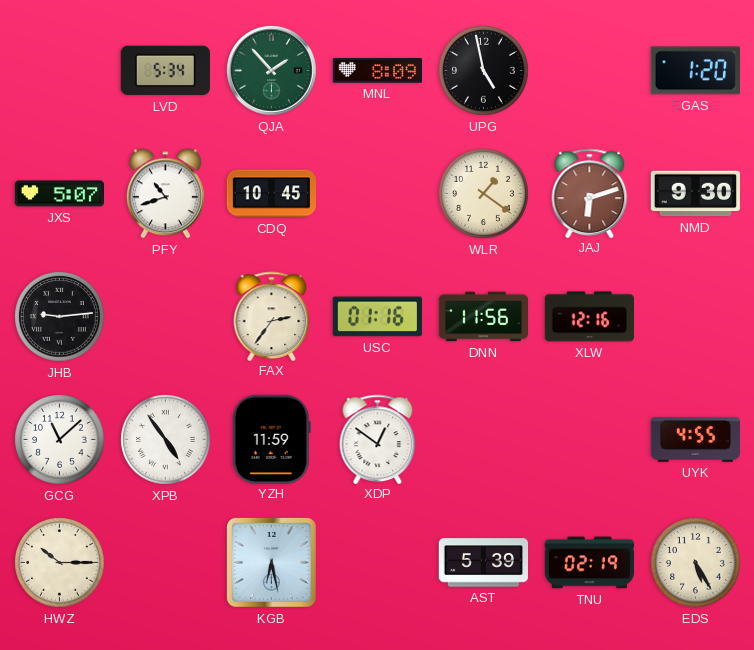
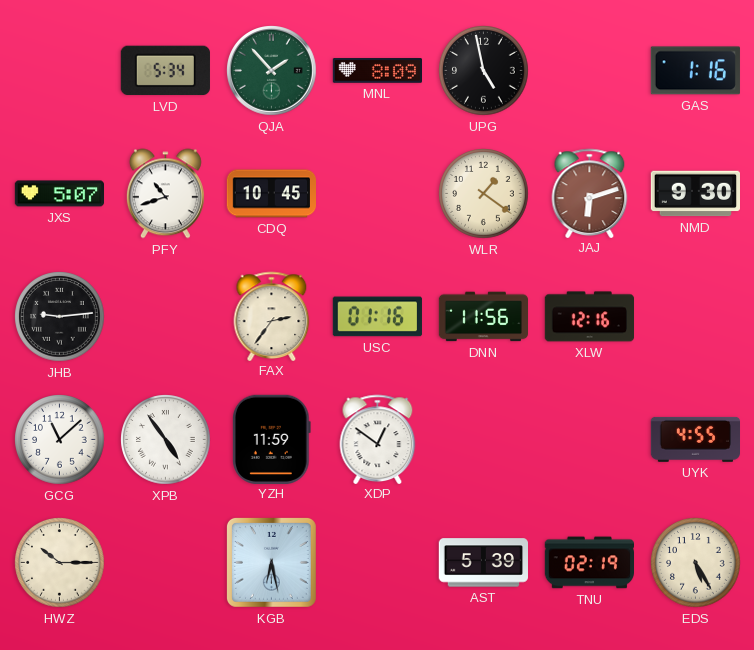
GAS: 1:20 -> 1:16
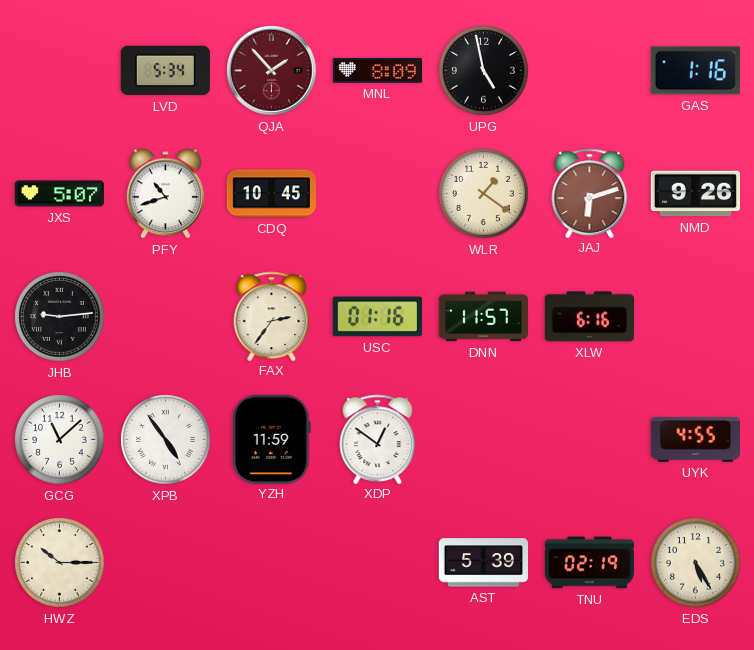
QJA dial: green -> burgundy
NMD: 9:30 -> 9:26
DNN: 11:56 -> 11:57
XLW: 12:16 -> 6:16
KGB: 6:28 -> none
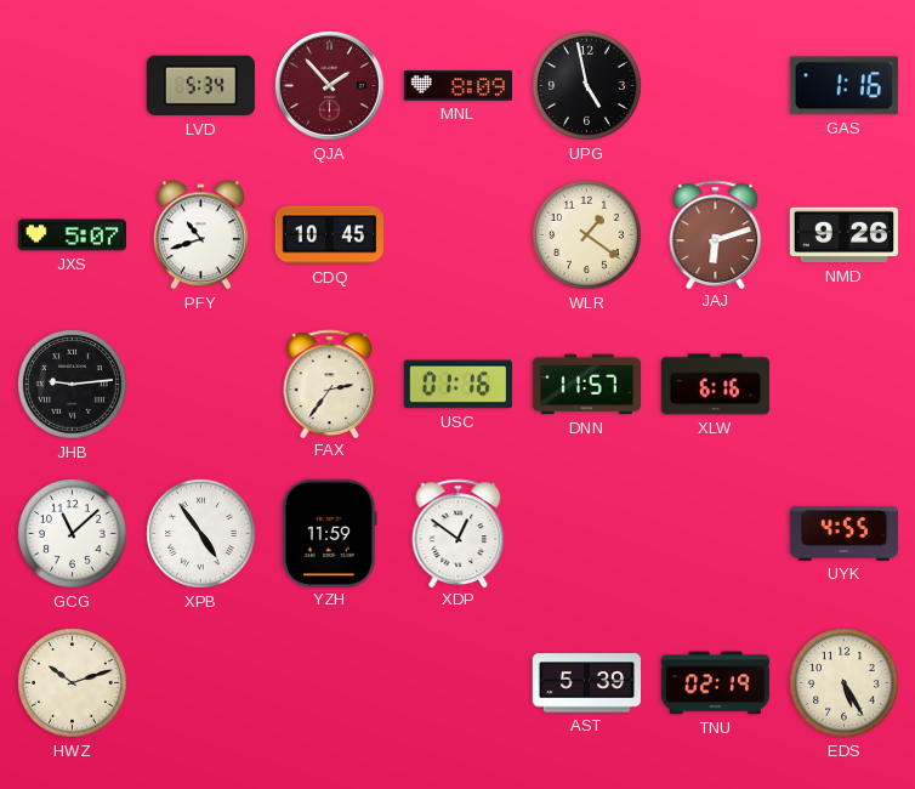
HWZ: 10:15 -> 10:12
